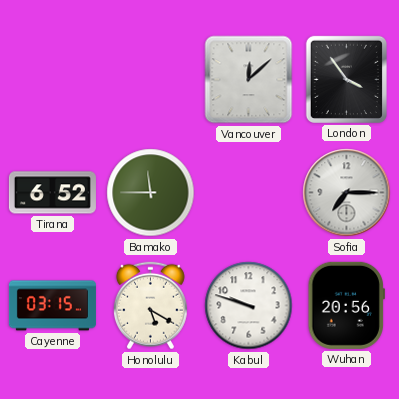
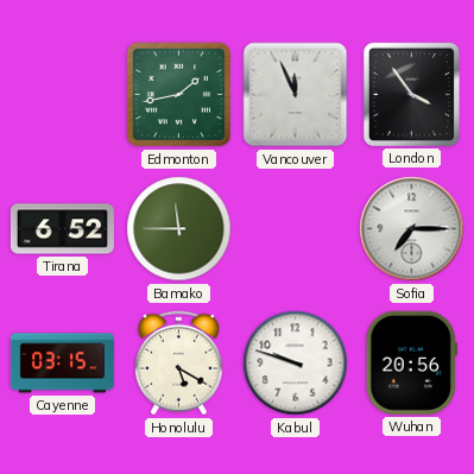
Edmonton: none -> 1:43
Vancouver: 12:08 -> 11:56
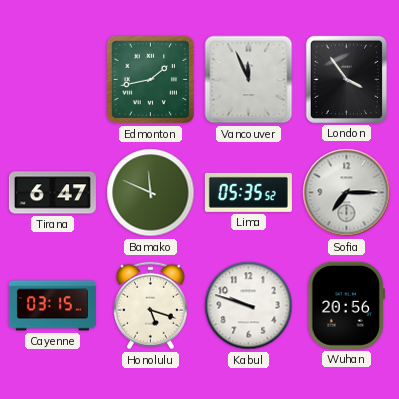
Tirana: 6:52 -> 6:47
Bamako: 11:45 -> 11:49
Lima: none -> 05:35
Honolulu: 5:20 -> 5:18
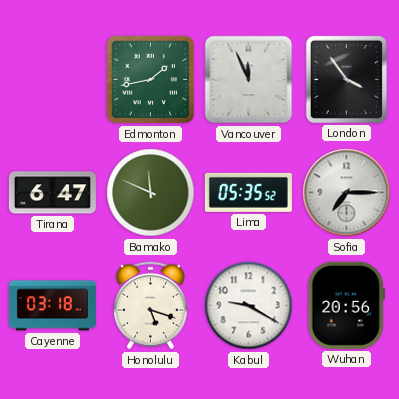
Cayenne: 03:15 -> 03:18
Kabul: 9:48 -> 9:20
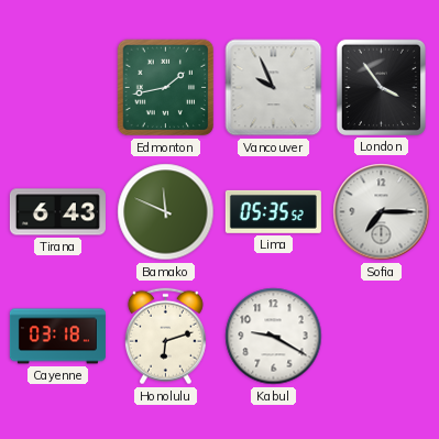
Vancouver: 11:56 -> 9:56
Tirana: 6:47 -> 6:43
Honolulu: 5:18 -> 6:12
Wuhan: 20:56 -> none
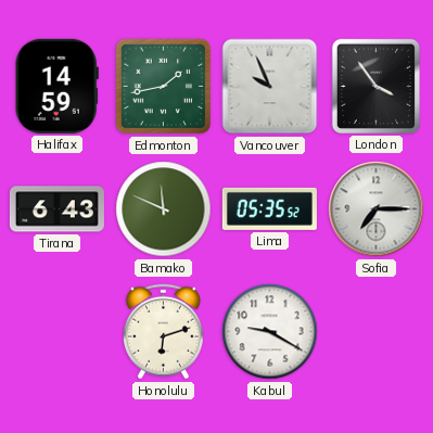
Halifax: none -> 14:59
Cayenne: 03:18 -> none
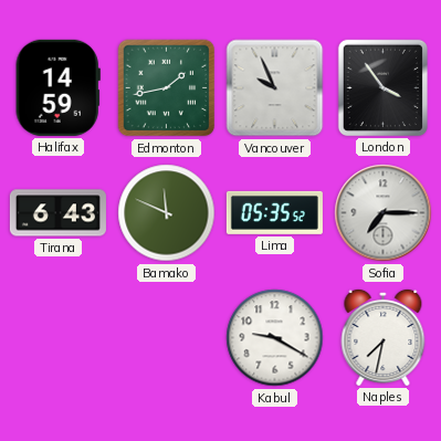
Honolulu: 6:12 -> none
Naples: none -> 7:32
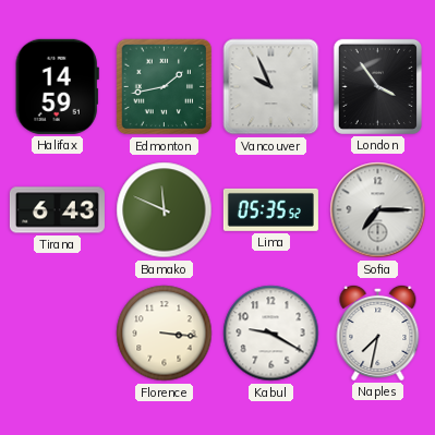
Florence: none -> 3:16
